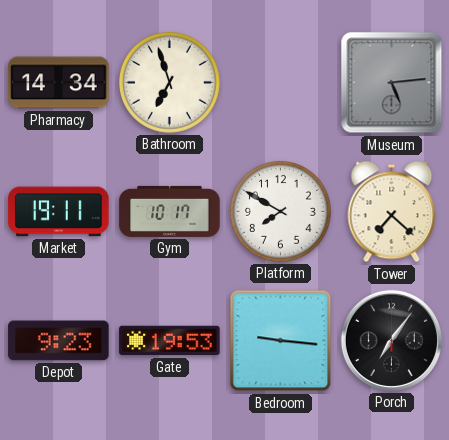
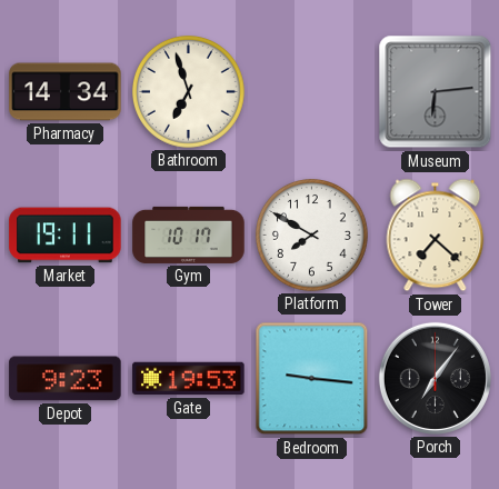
Museum: 5:14 -> 6:14
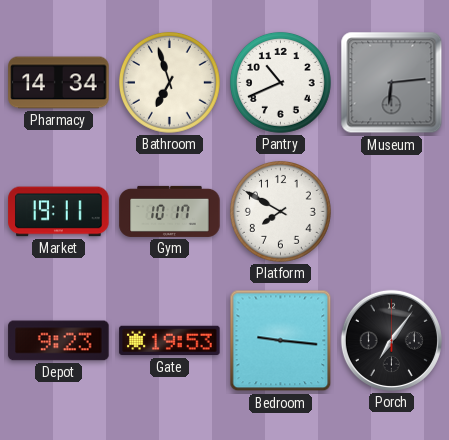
Pantry: none -> 10:41
Tower: 7:22 -> none
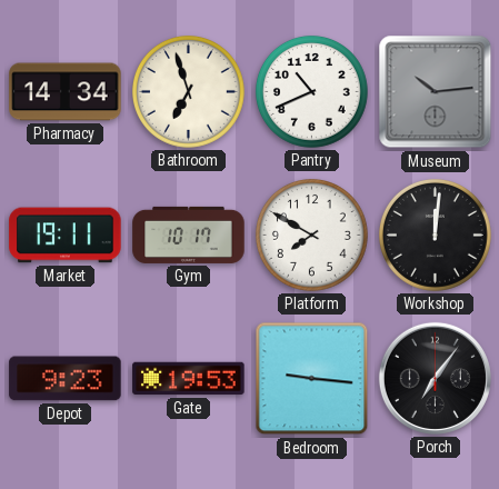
Museum: 6:14 -> 10:14
Workshop: none -> 12:01
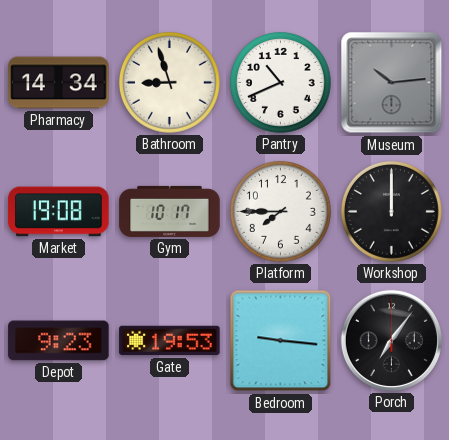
Bathroom: 6:57 -> 8:57
Market: 19:11 -> 19:08
Platform: 7:50 -> 7:45
Workshop: 12:01 -> 12:00
